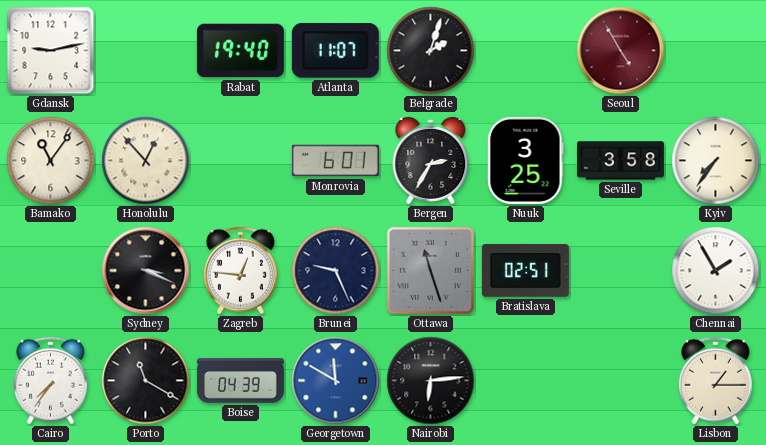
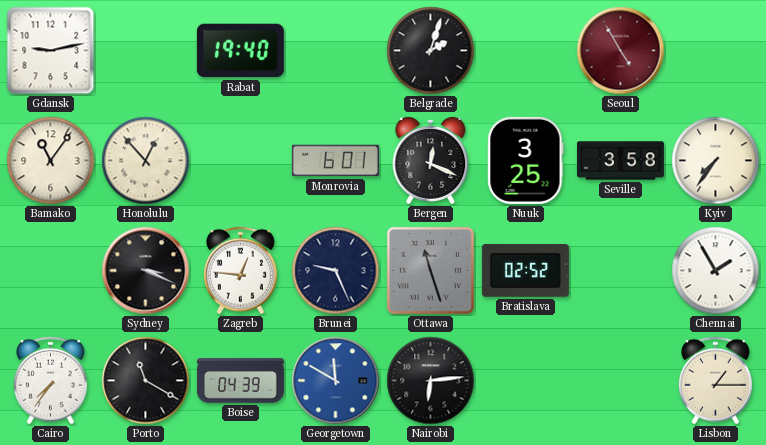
Atlanta: 11:07 -> none
Bergen: 2:35 -> 12:19
Bratislava: 02:51 -> 02:52
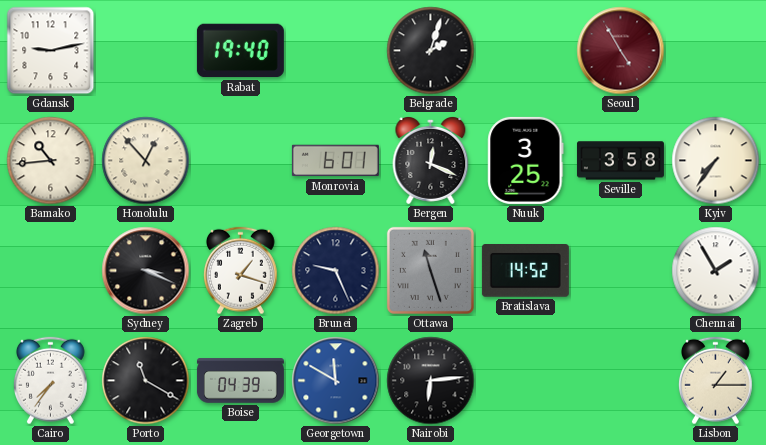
Bamako: 11:06 -> 10:44
Zagreb: 12:46 -> 1:18
Bratislava: 02:52 -> 14:52
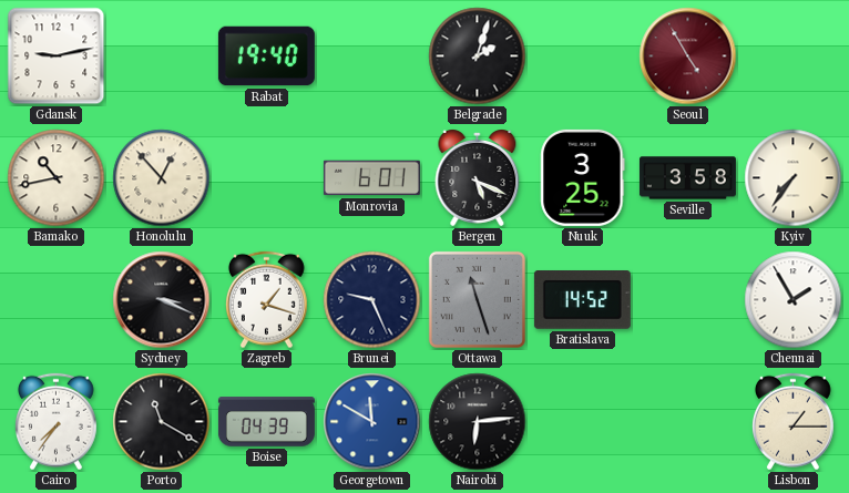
Bamako: 10:44 -> 10:43
Bergen: 12:19 -> 5:19
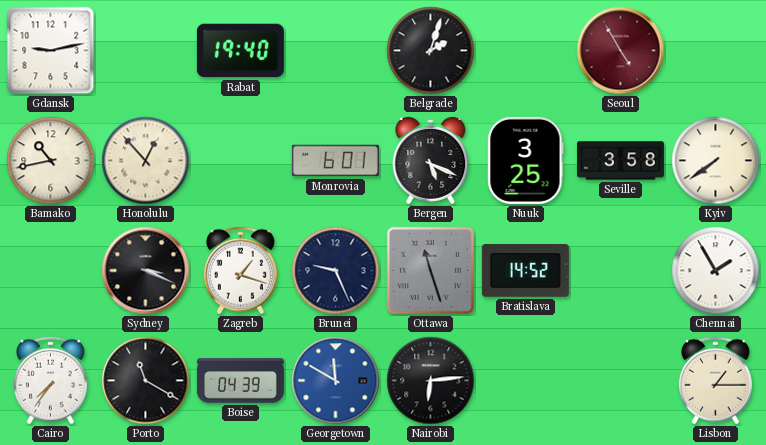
Kyiv: 7:36 -> 7:39
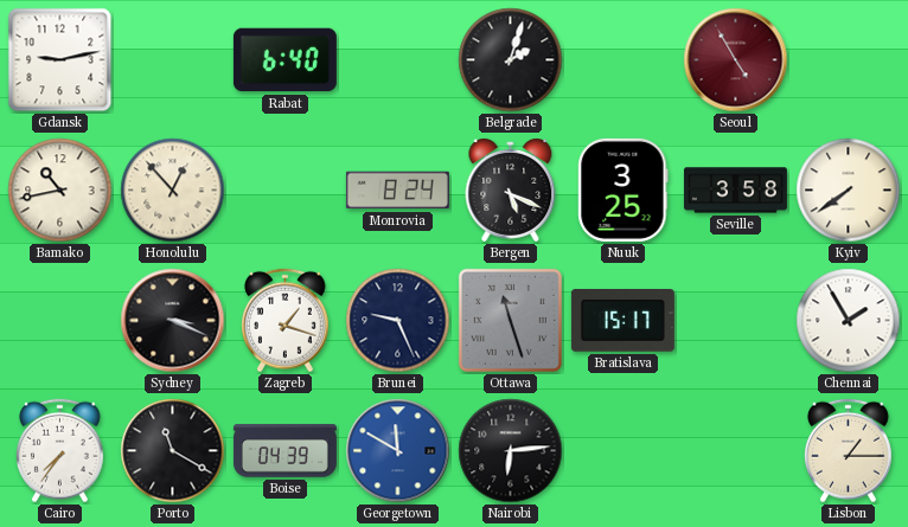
Rabat: 19:40 -> 6:40
Monrovia: 6:01 -> 8:24
Bratislava: 14:52 -> 15:17
